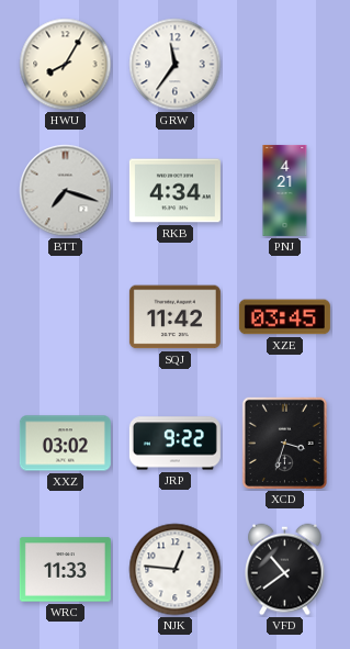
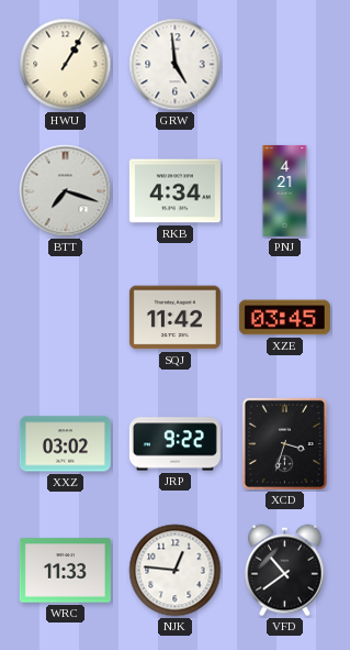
HWU: 8:05 -> 1:05
GRW: 11:36 -> 4:59
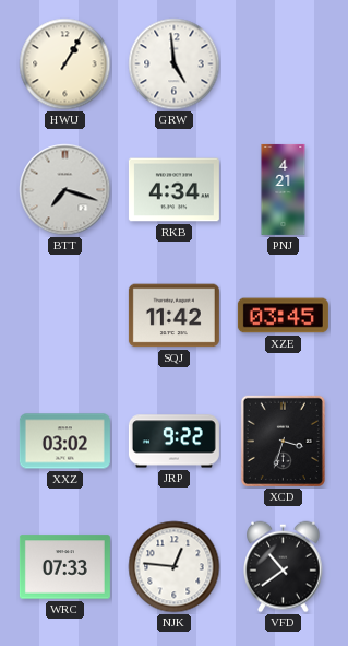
WRC: 11:33 -> 07:33
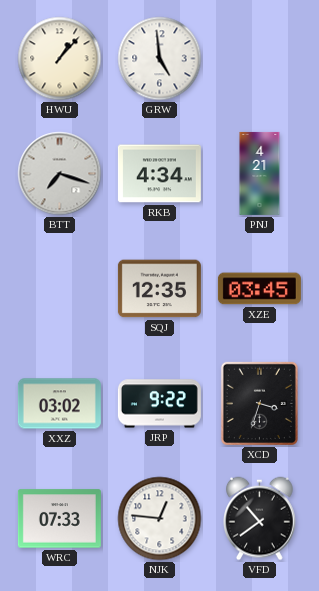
HWU: 1:05 -> 1:07
SQJ: 11:42 -> 12:35
